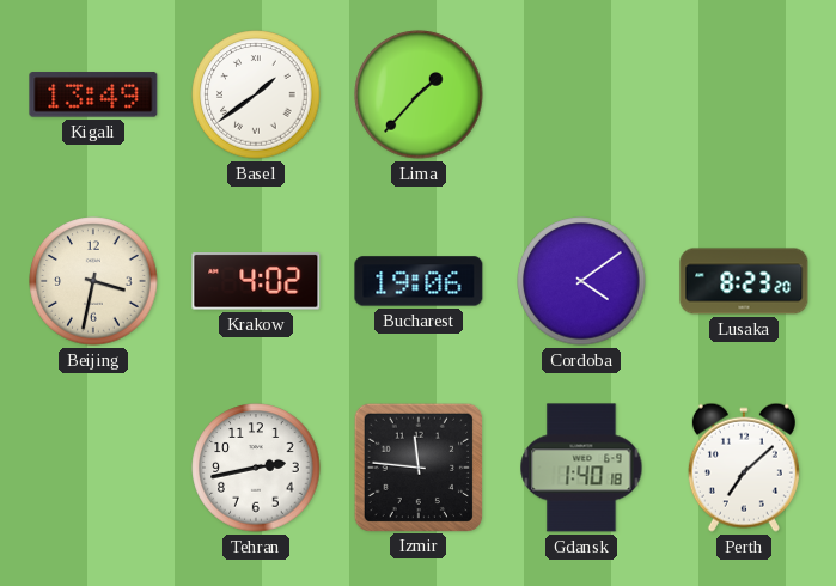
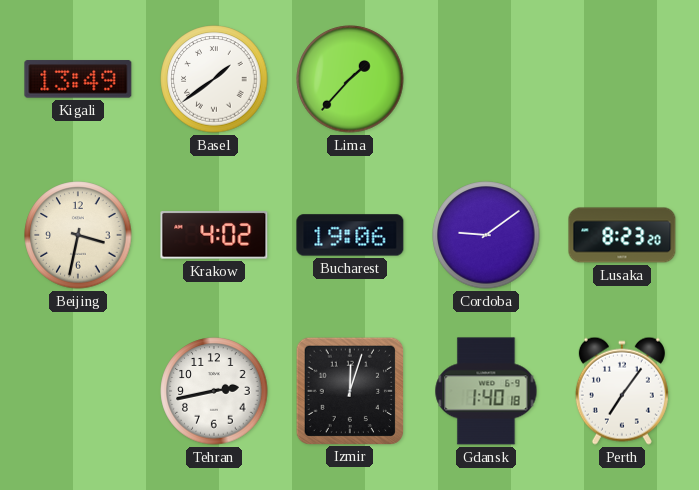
Cordoba: 4:09 -> 9:09
Izmir: 11:46 -> 12:03
Perth: 7:08 -> 7:06
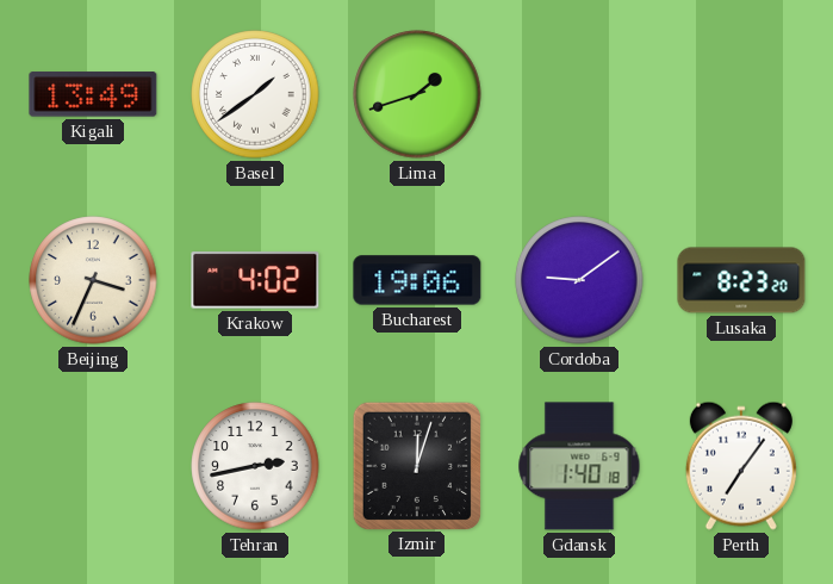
Lima: 1:37 -> 1:42
Beijing: 3:32 -> 3:34
